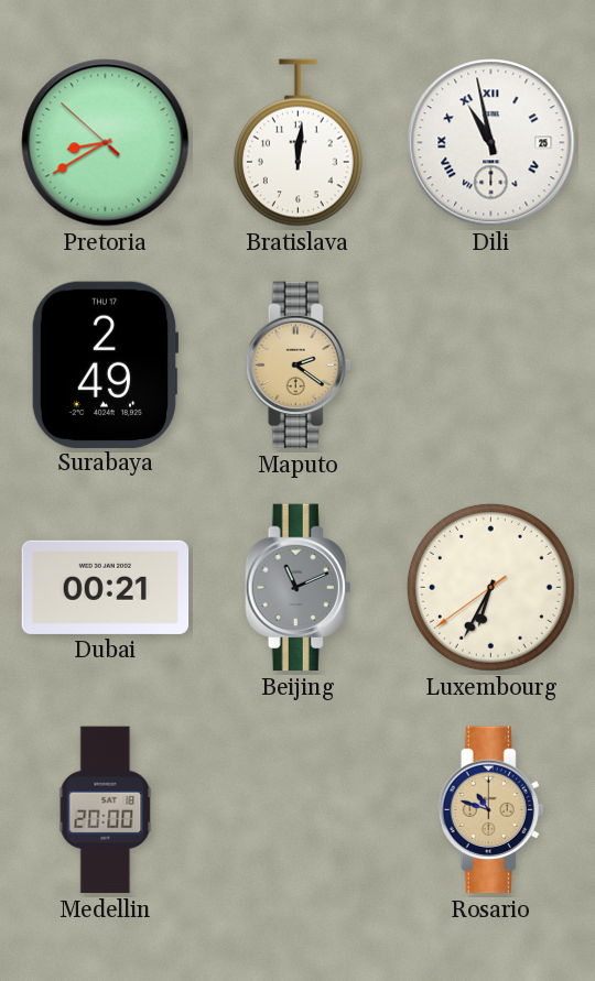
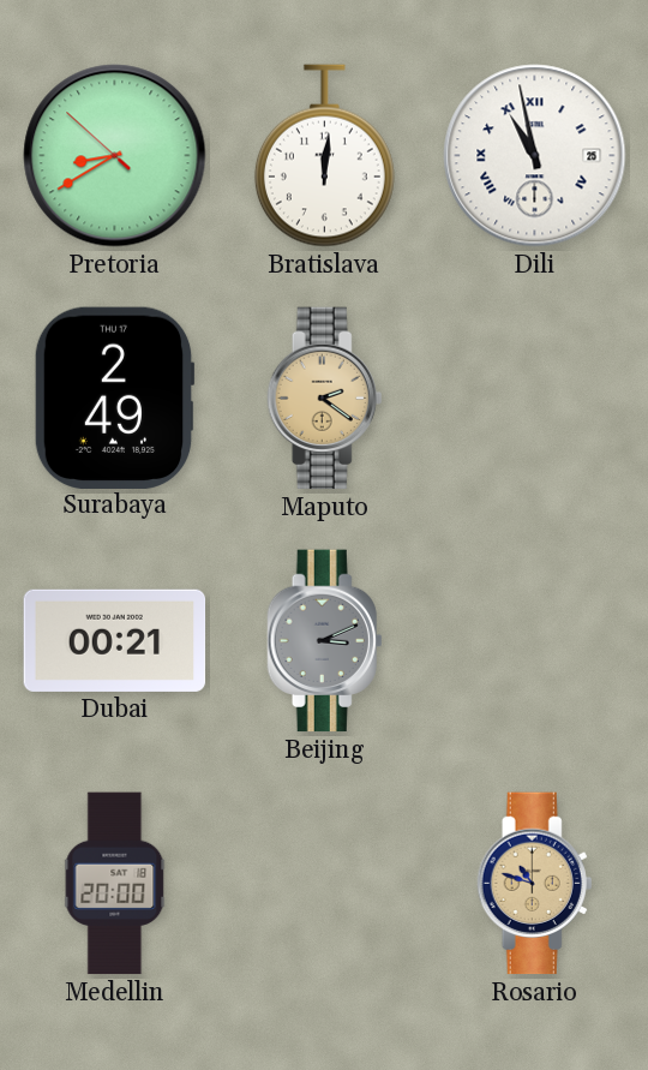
Beijing: 11:11 -> 3:11
Luxembourg: 6:34 -> none
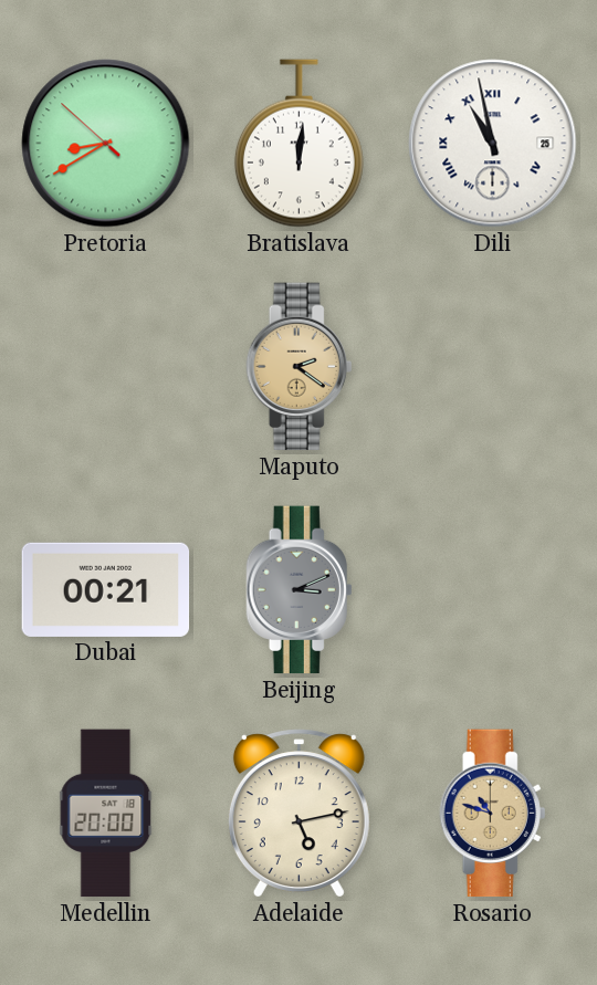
Surabaya: 2:49 -> none
Adelaide: none -> 5:13
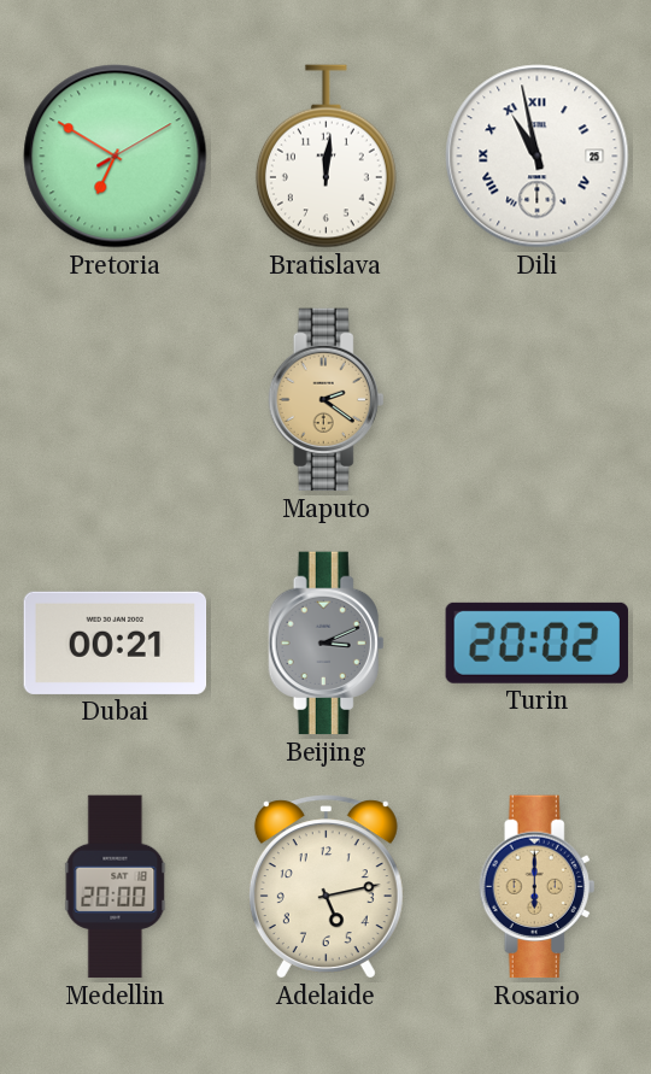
Pretoria: 8:39 -> 6:50
Turin: none -> 20:02
Rosario: 10:48 -> 6:00
